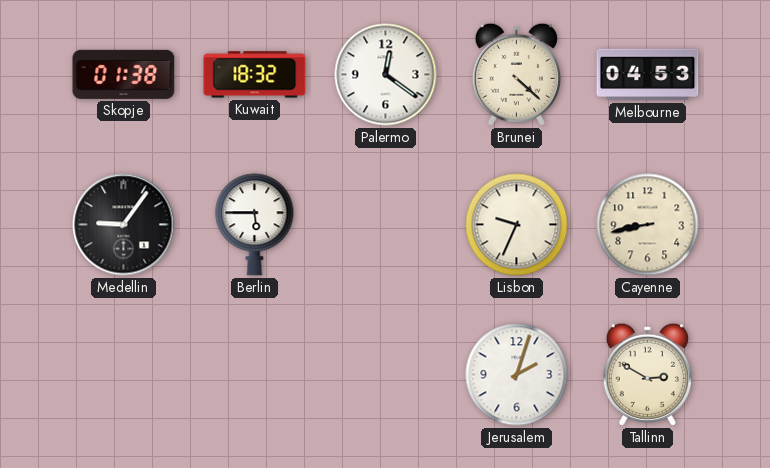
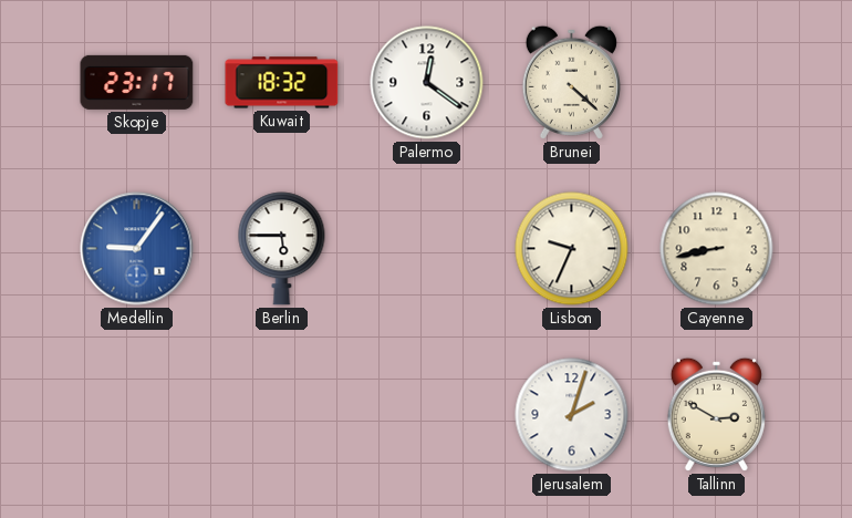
Skopje: 01:38 -> 23:17
Melbourne: 04:53 -> none
Medellin dial: black -> blue
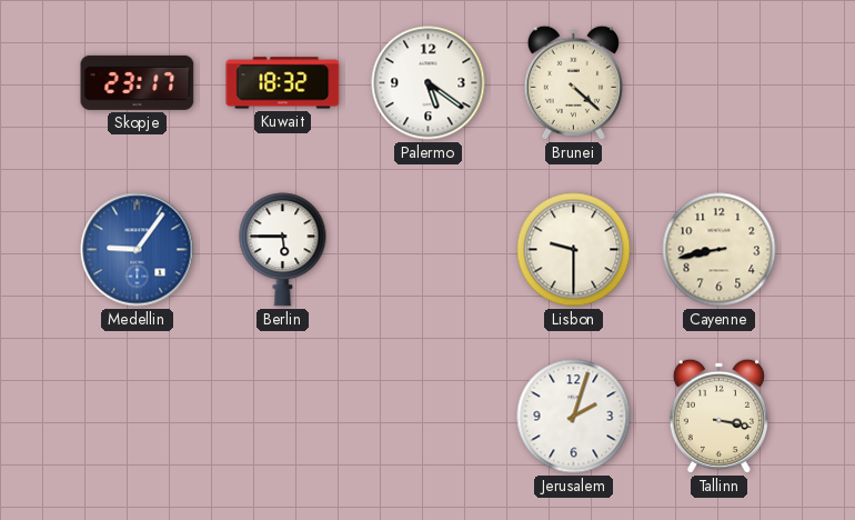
Palermo: 12:21 -> 5:21
Lisbon: 9:34 -> 9:30
Tallinn: 2:50 -> 3:17
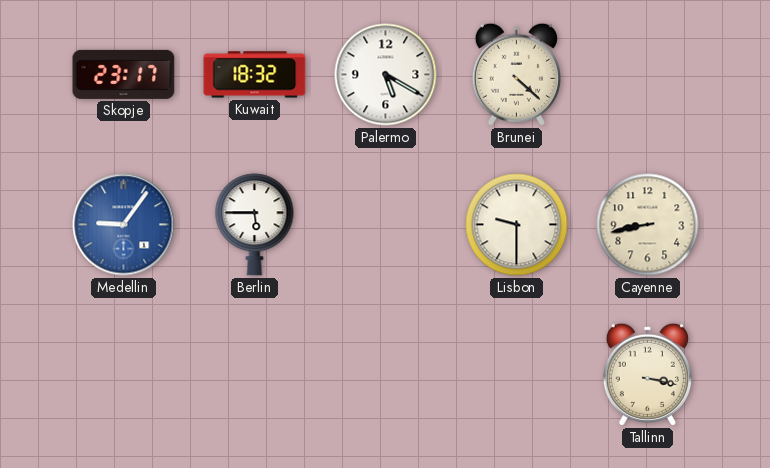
Palermo: 5:21 -> 5:20
Jerusalem: 2:03 -> none
